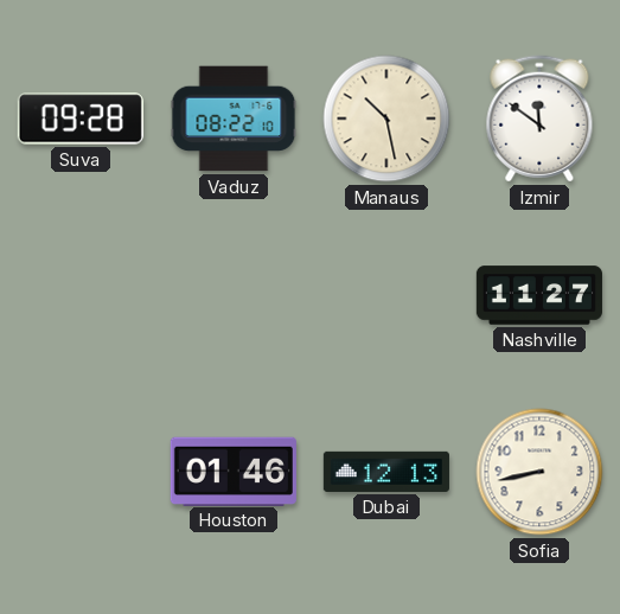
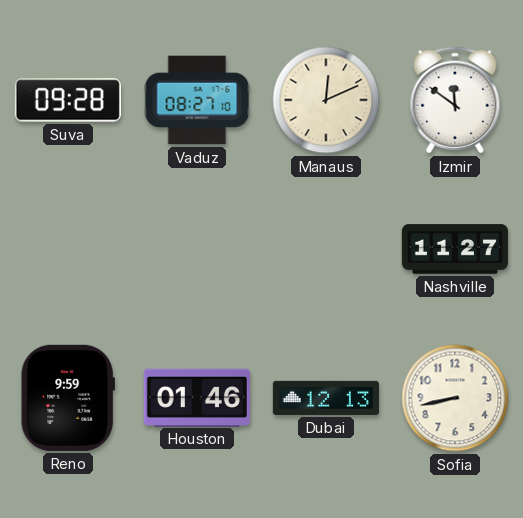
Vaduz: 08:22 -> 08:27
Manaus: 10:28 -> 12:11
Reno: none -> 9:59
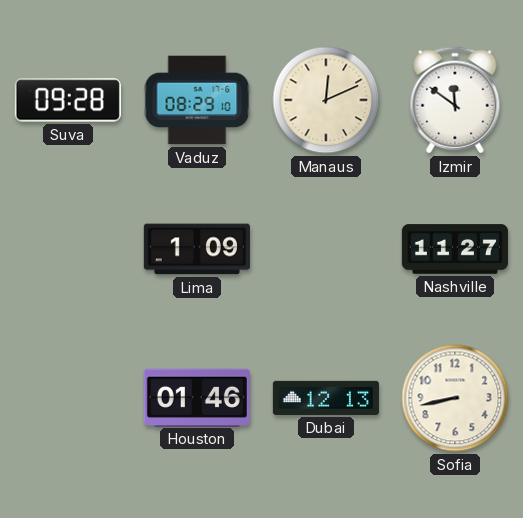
Vaduz: 08:27 -> 08:29
Lima: none -> 1:09
Reno: 9:59 -> none
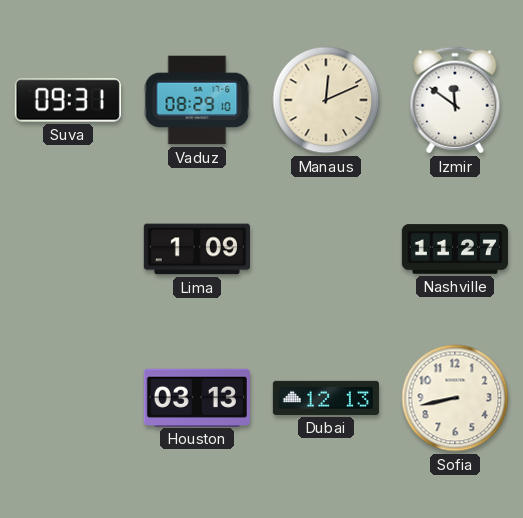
Suva: 09:28 -> 09:31
Houston: 01:46 -> 03:13
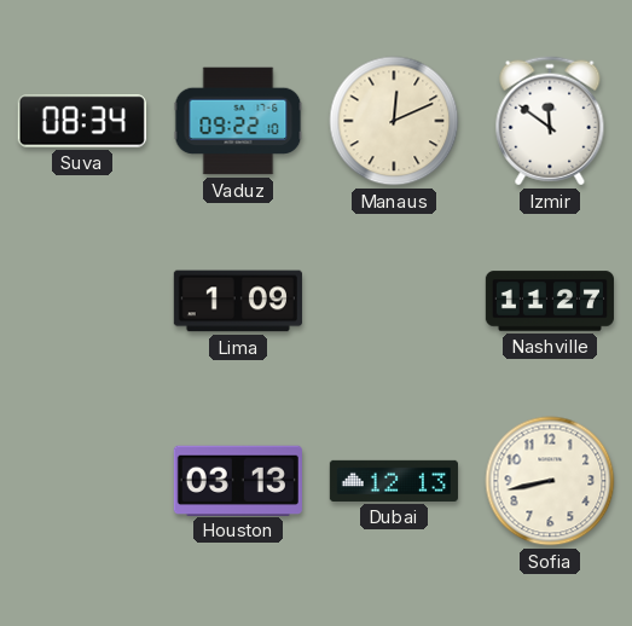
Suva: 09:31 -> 08:34
Vaduz: 08:29 -> 09:22
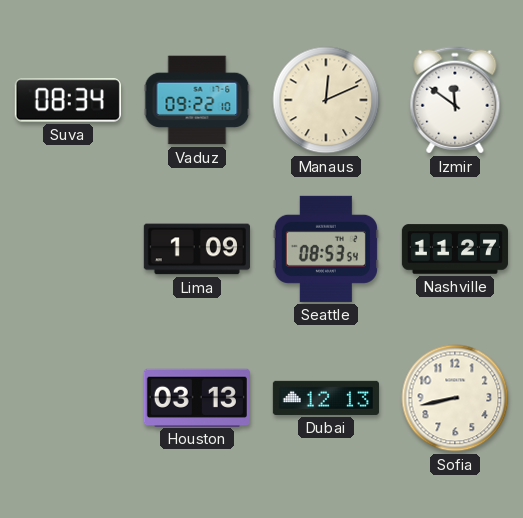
Seattle: none -> 08:53
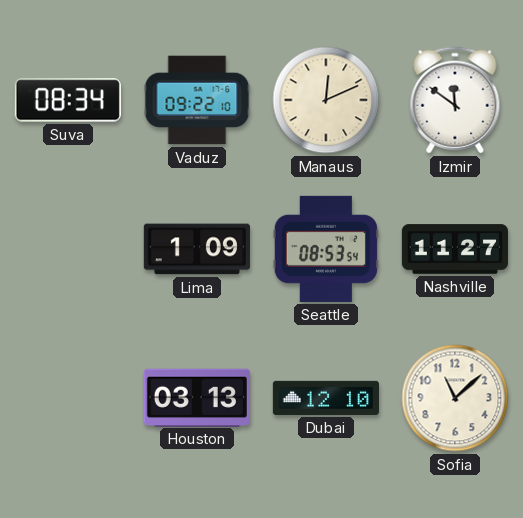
Dubai: 12:13 -> 12:10
Sofia: 8:43 -> 11:08
